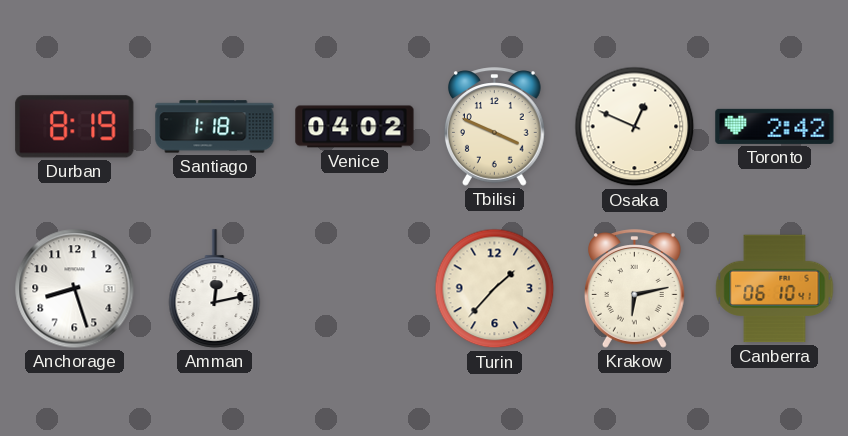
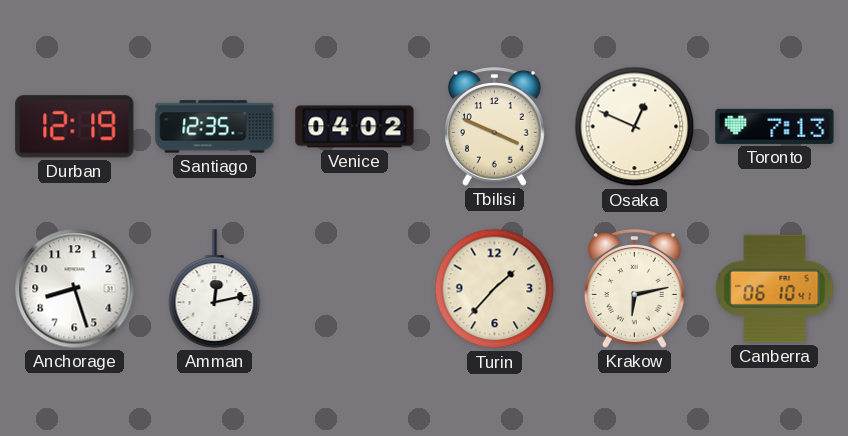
Durban: 8:19 -> 12:19
Santiago: 1:18 -> 12:35
Toronto: 2:42 -> 7:13
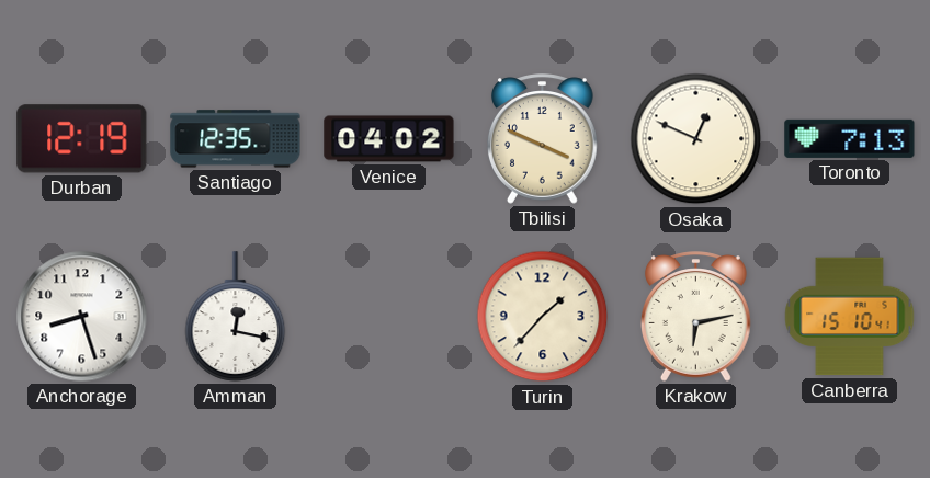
Amman: 12:13 -> 12:17
Canberra: 06:10 -> 15:10
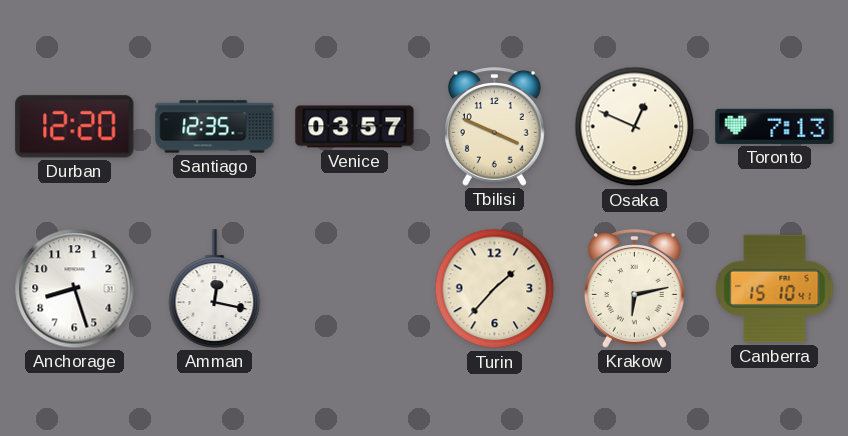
Durban: 12:19 -> 12:20
Venice: 04:02 -> 03:57
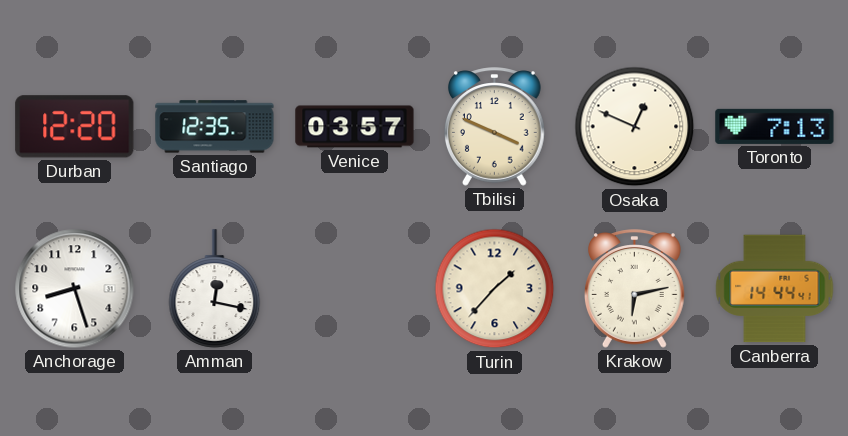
Canberra: 15:10 -> 14:44
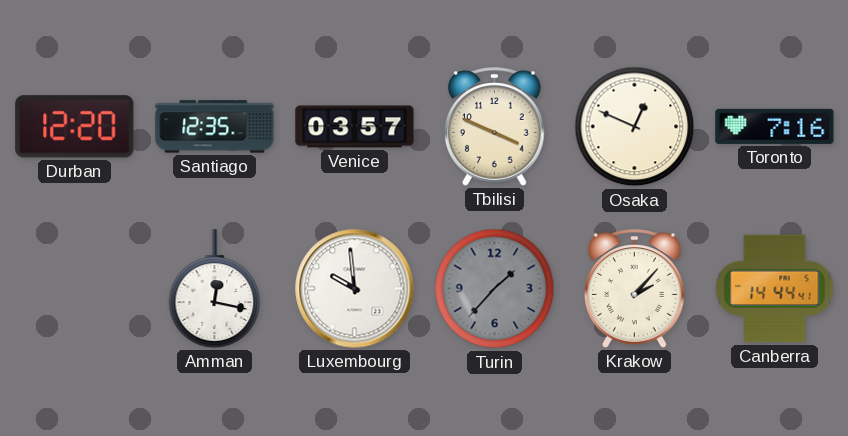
Toronto: 7:13 -> 7:16
Anchorage: 8:27 -> none
Luxembourg: none -> 9:59
Turin dial: cream -> grey
Krakow: 6:13 -> 2:07
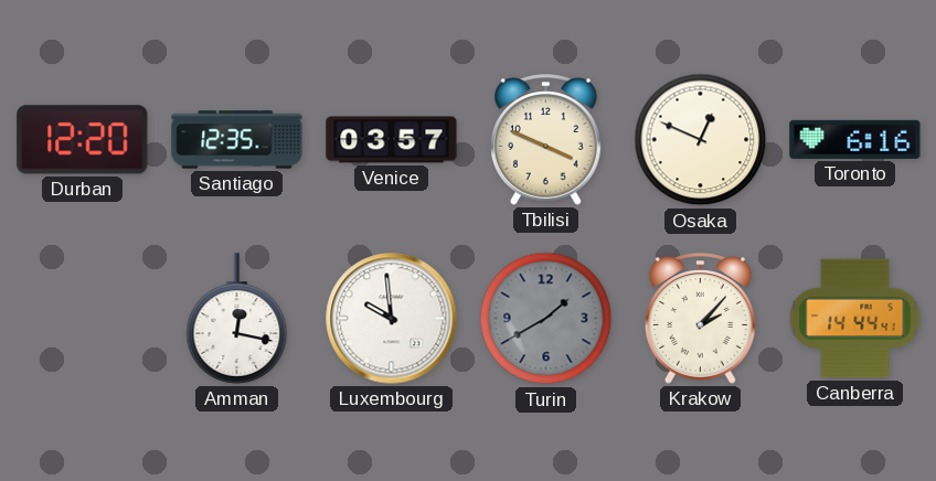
Toronto: 7:16 -> 6:16
Turin: 1:37 -> 1:40
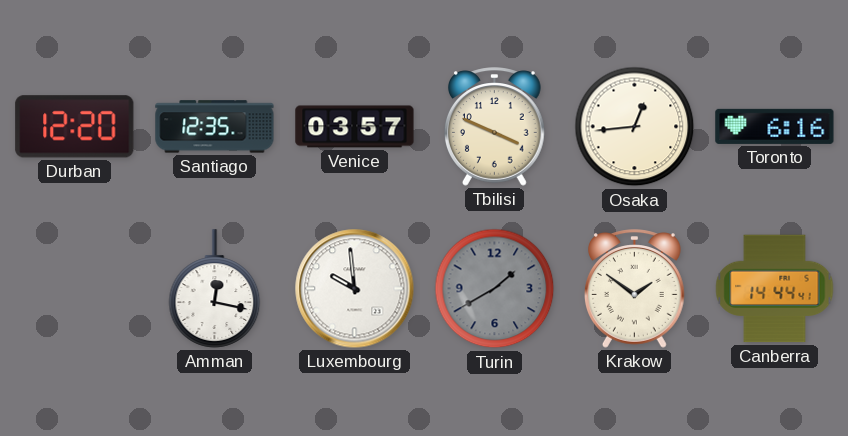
Osaka: 12:49 -> 12:44
Krakow: 2:07 -> 1:51
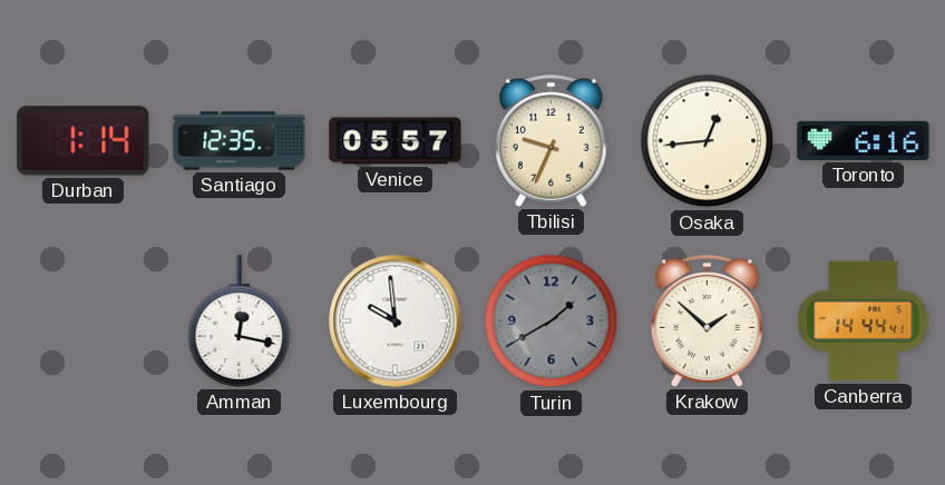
Durban: 12:20 -> 1:14
Venice: 03:57 -> 05:57
Tbilisi: 3:49 -> 9:34
Krakow: 1:51 -> 1:52
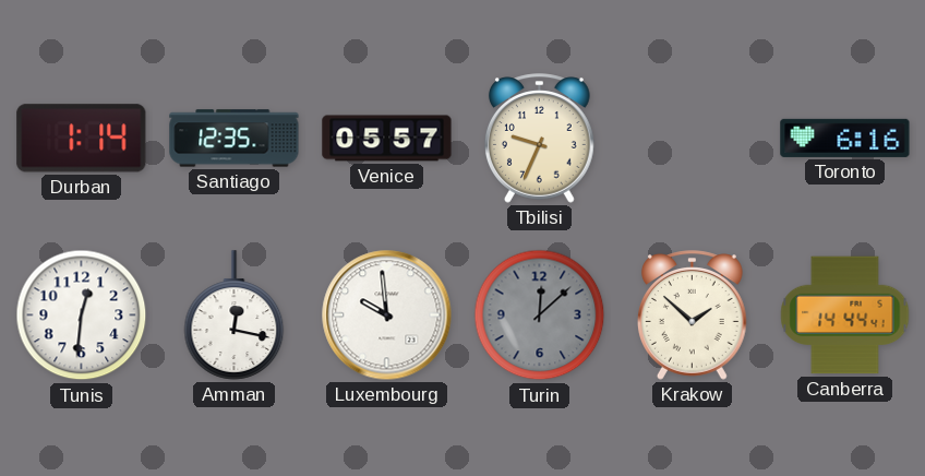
Osaka: 12:44 -> none
Tunis: none -> 12:31
Turin: 1:40 -> 12:08
